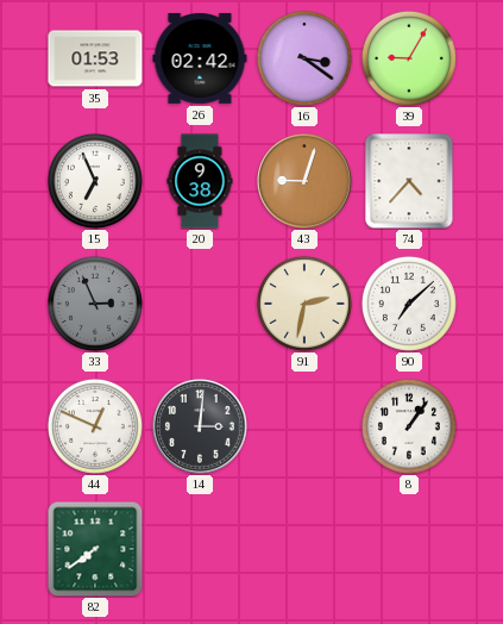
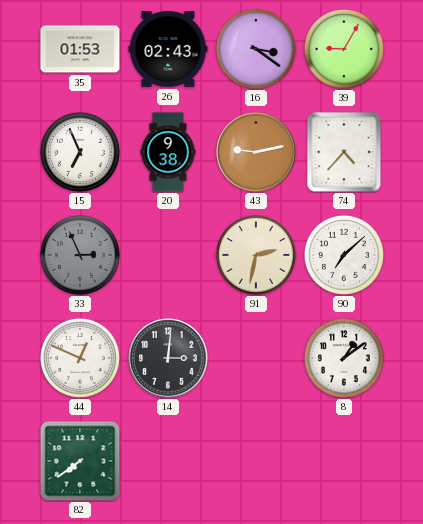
26: 02:42 -> 02:43
43: 9:03 -> 9:13
8: 1:06 -> 1:09
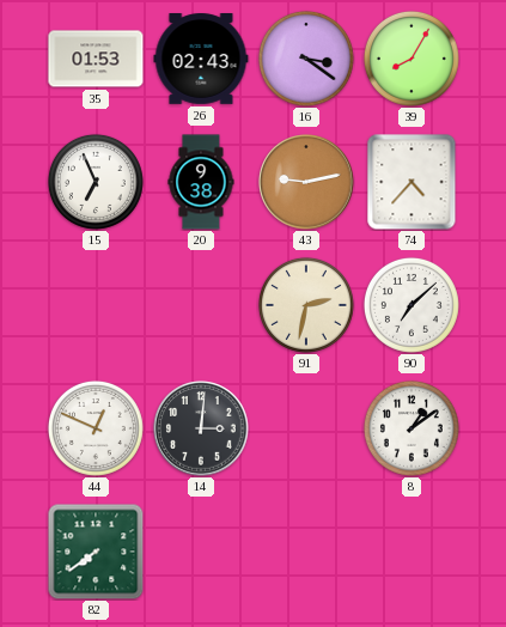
39: 9:05 -> 8:05
33: 2:56 -> none
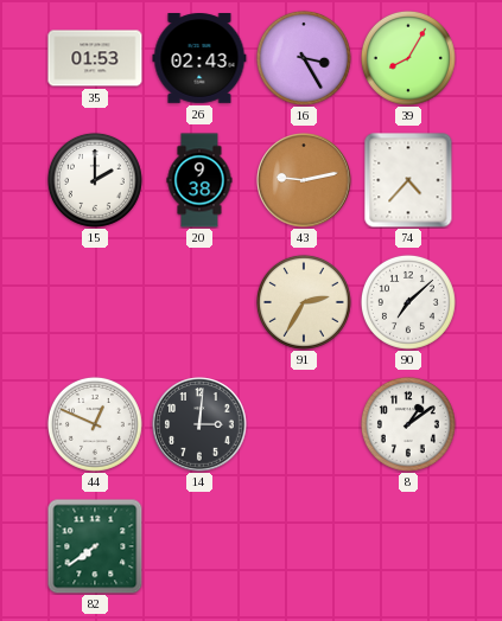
16: 3:21 -> 3:25
15: 6:56 -> 2:00
91: 2:32 -> 2:35
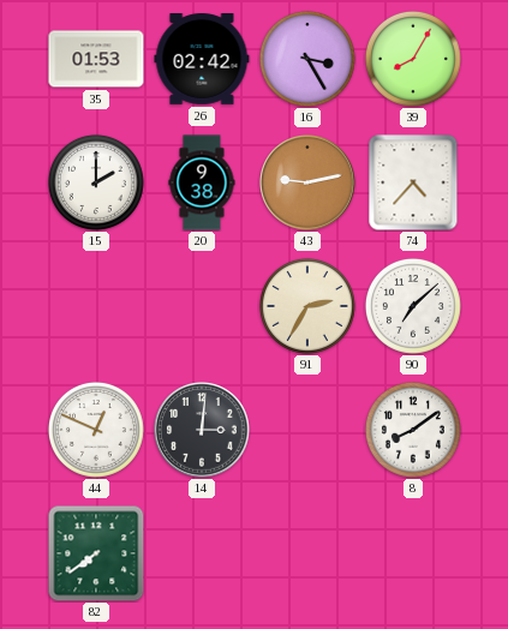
26: 02:43 -> 02:42
8: 1:09 -> 8:09
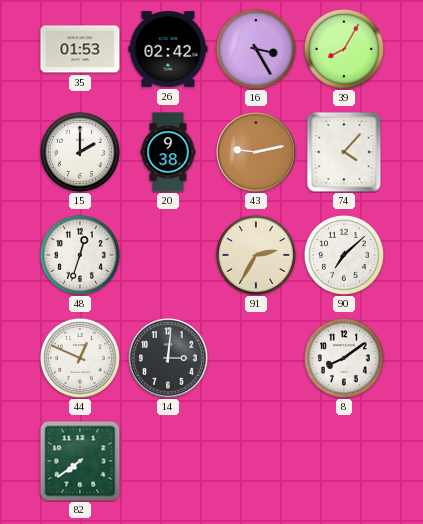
74: 4:37 -> 4:07
48: none -> 12:33
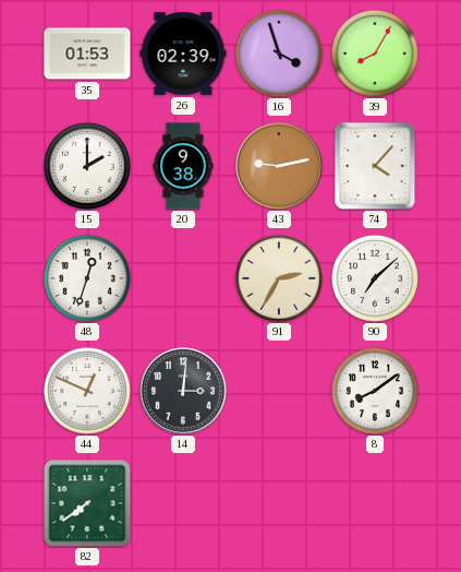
26: 02:42 -> 02:39
16: 3:25 -> 3:57
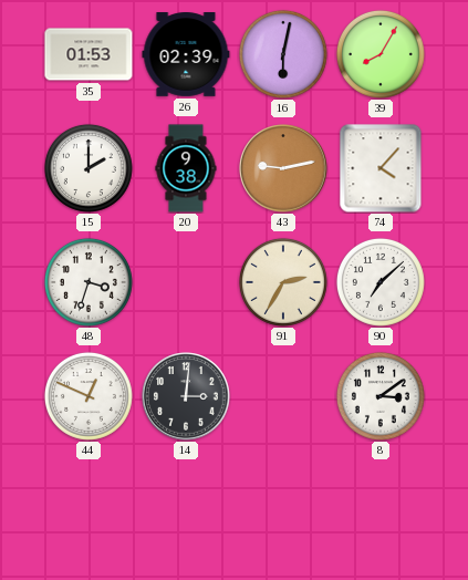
16: 3:57 -> 6:02
48: 12:33 -> 3:33
8: 8:09 -> 3:09
82: 7:39 -> none
